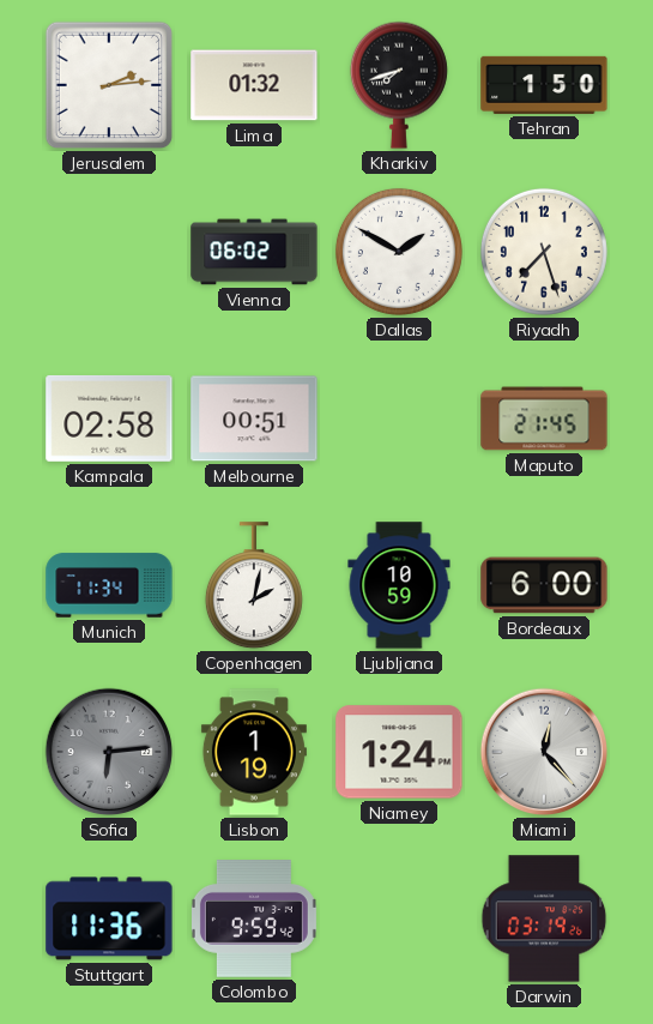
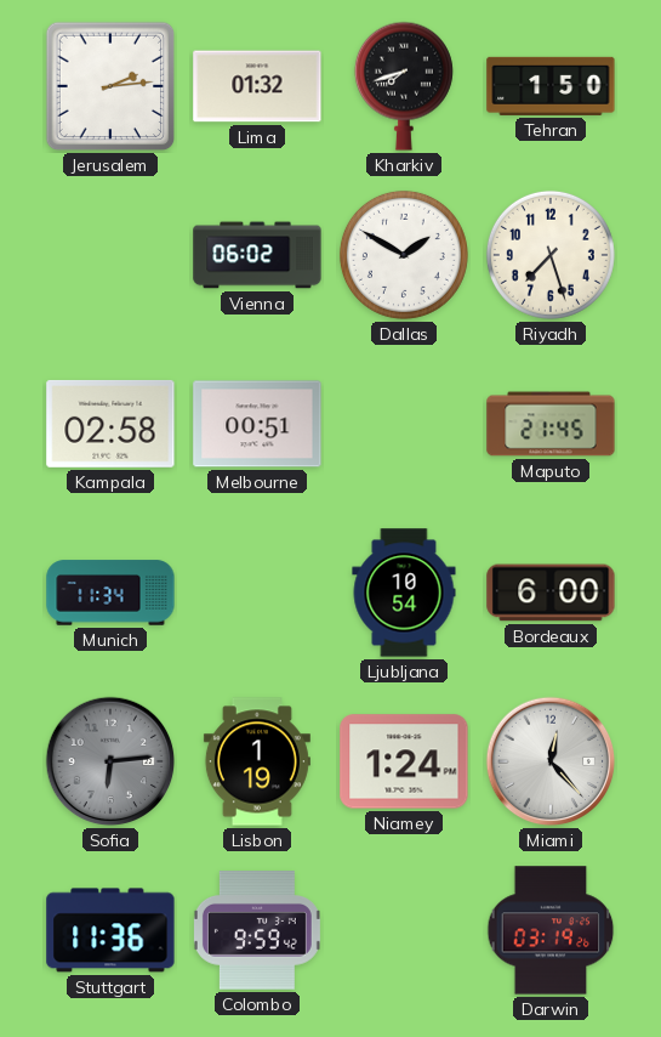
Copenhagen: 2:02 -> none
Ljubljana: 10:59 -> 10:54
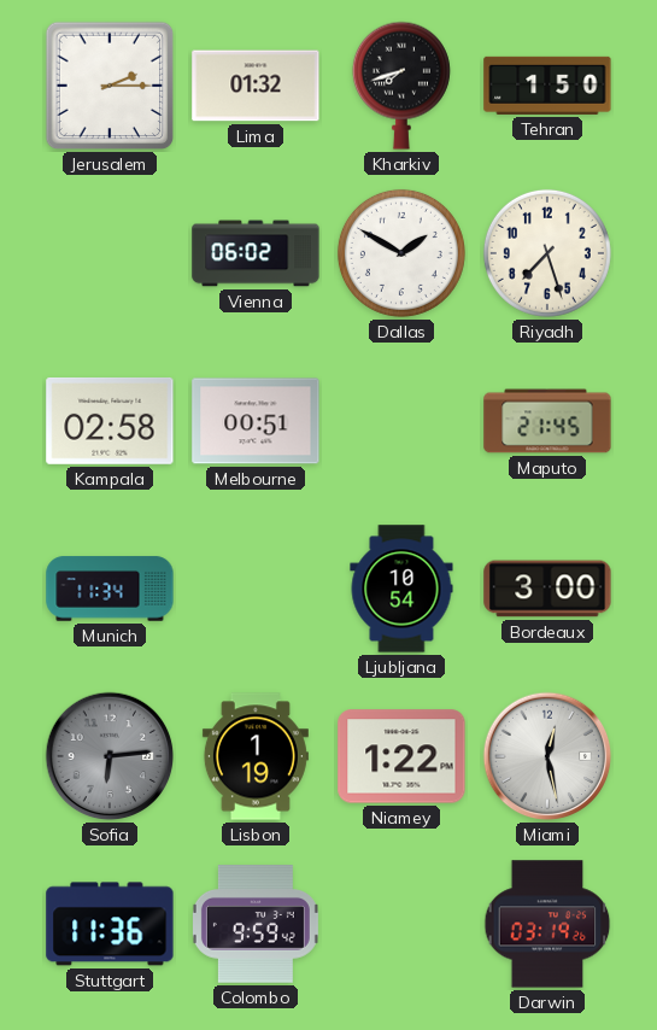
Jerusalem: 2:14 -> 2:15
Bordeaux: 6:00 -> 3:00
Niamey: 1:24 -> 1:22
Miami: 12:23 -> 12:28
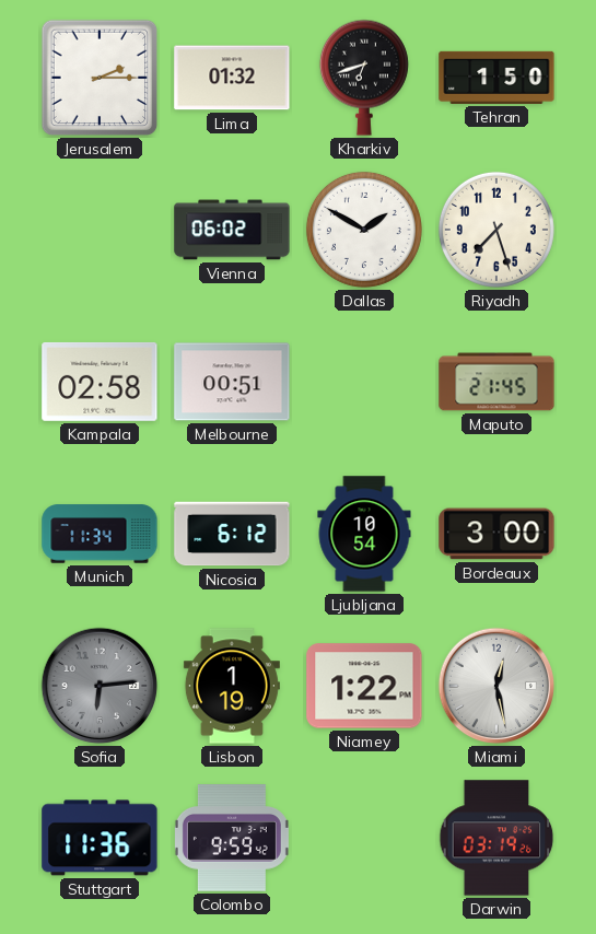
Kharkiv: 7:42 -> 6:42
Nicosia: none -> 6:12
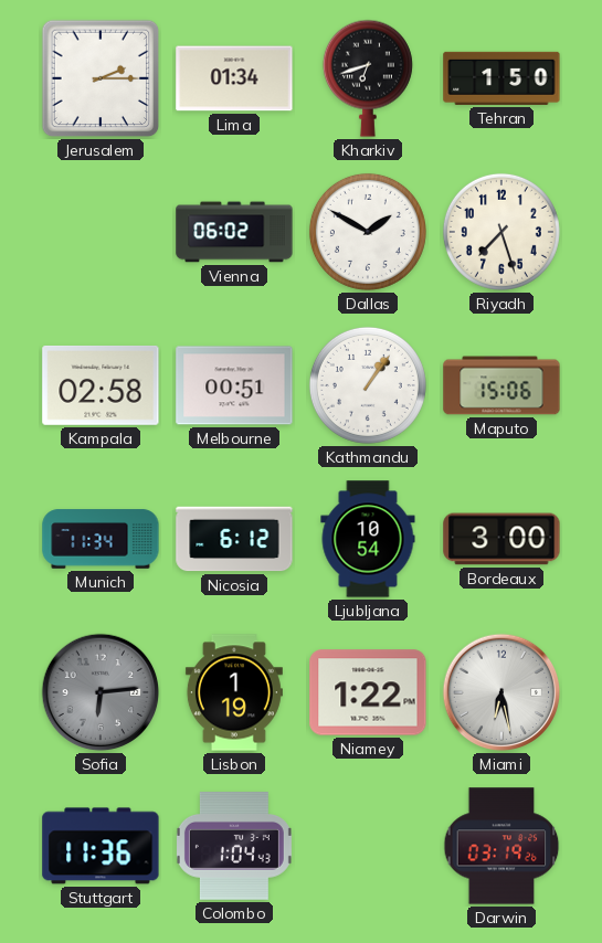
Lima: 01:32 -> 01:34
Kathmandu: none -> 1:06
Maputo: 21:45 -> 15:06
Miami: 12:28 -> 6:28
Colombo: 9:59 -> 1:04
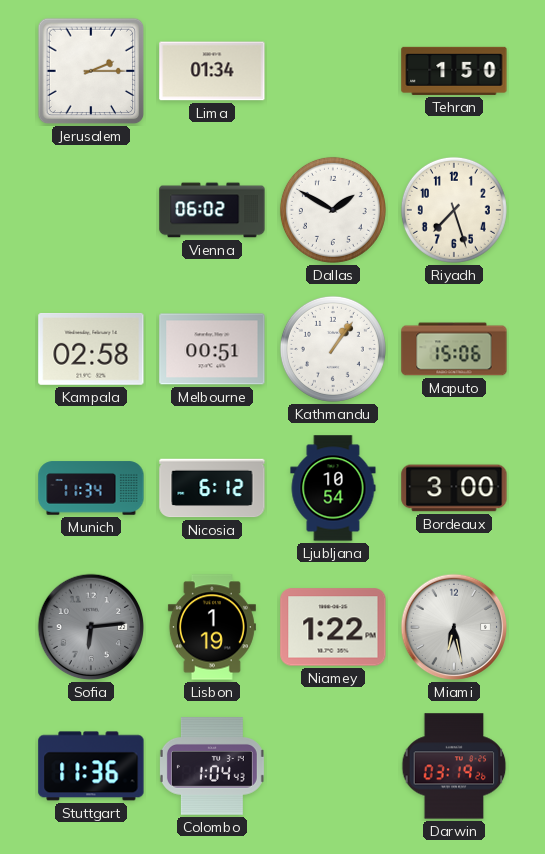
Kharkiv: 6:42 -> none
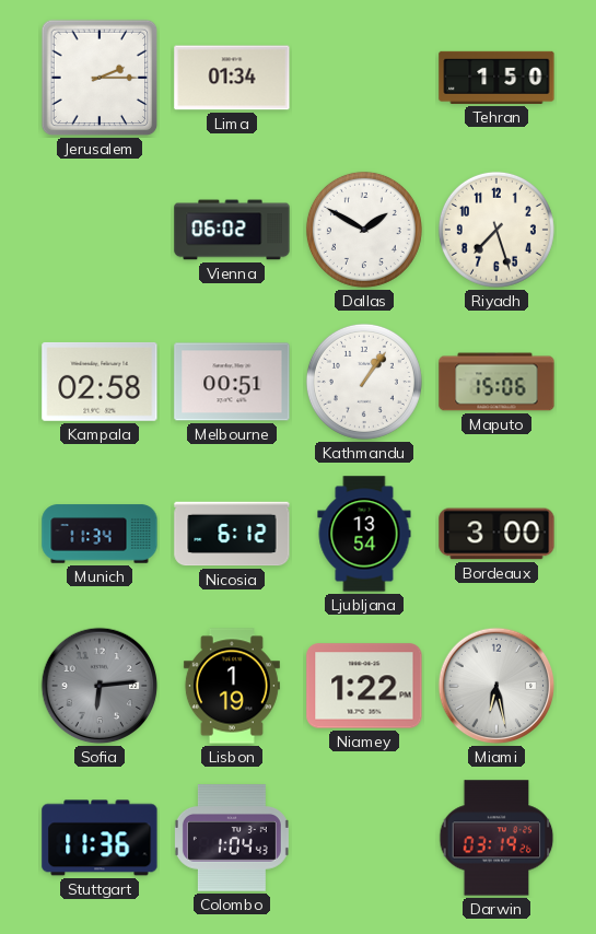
Ljubljana: 10:54 -> 13:54
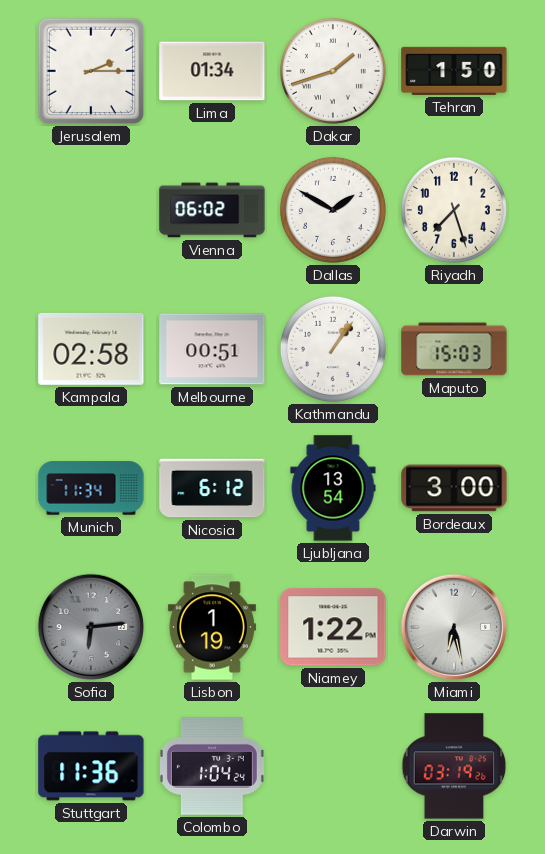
Dakar: none -> 1:42
Maputo: 15:06 -> 15:03
Colombo: 1:04:43 -> 1:04:24
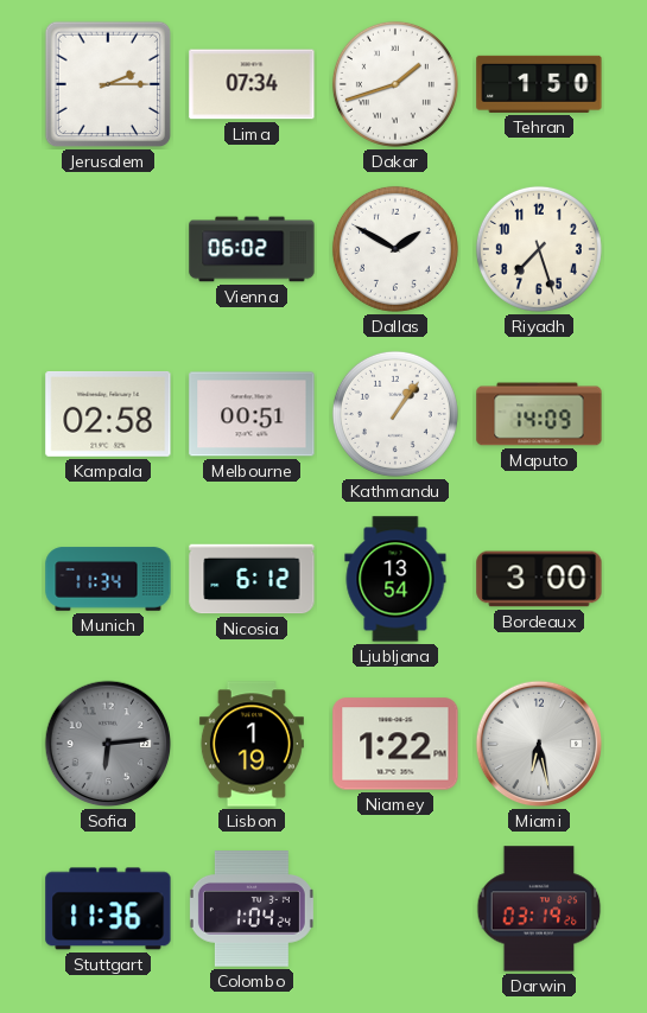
Lima: 01:34 -> 07:34
Maputo: 15:03 -> 14:09
